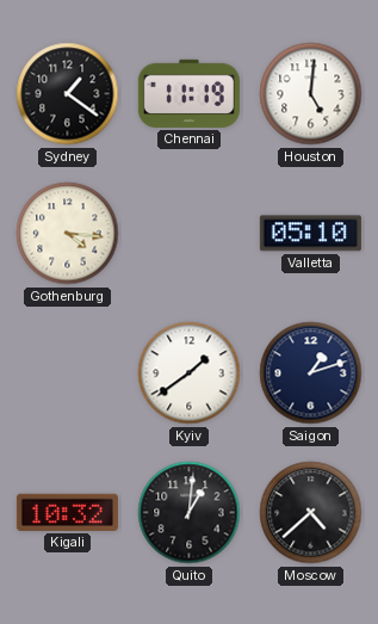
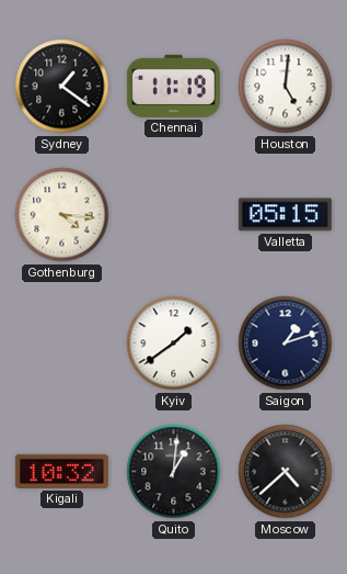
Valletta: 05:10 -> 05:15
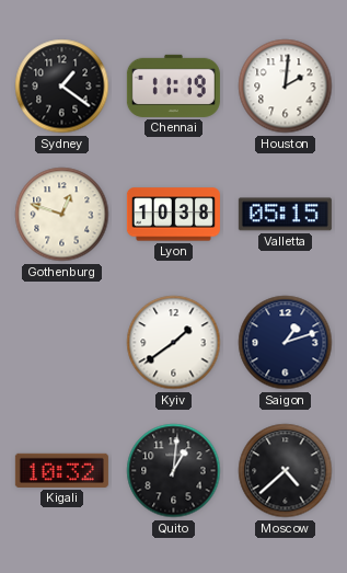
Houston: 5:01 -> 2:01
Gothenburg: 4:16 -> 12:48
Lyon: none -> 10:38
